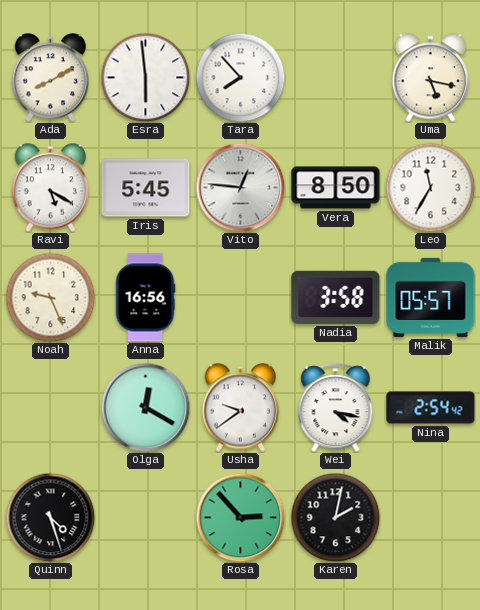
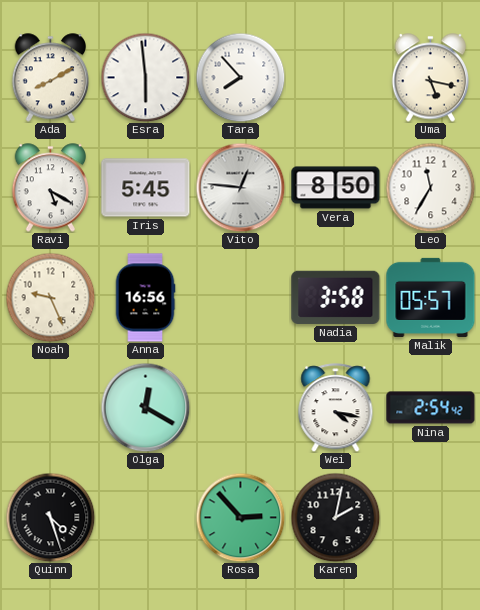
Usha: 9:39 -> none
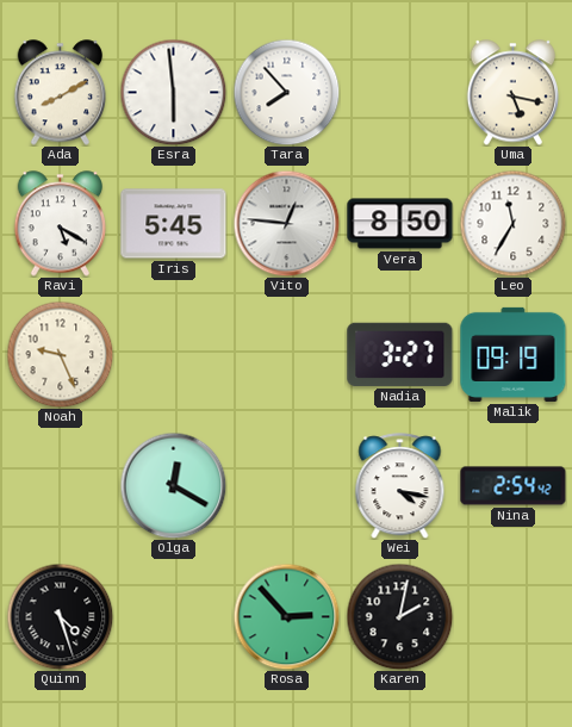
Anna: 16:56 -> none
Nadia: 3:58 -> 3:27
Malik: 05:57 -> 09:19
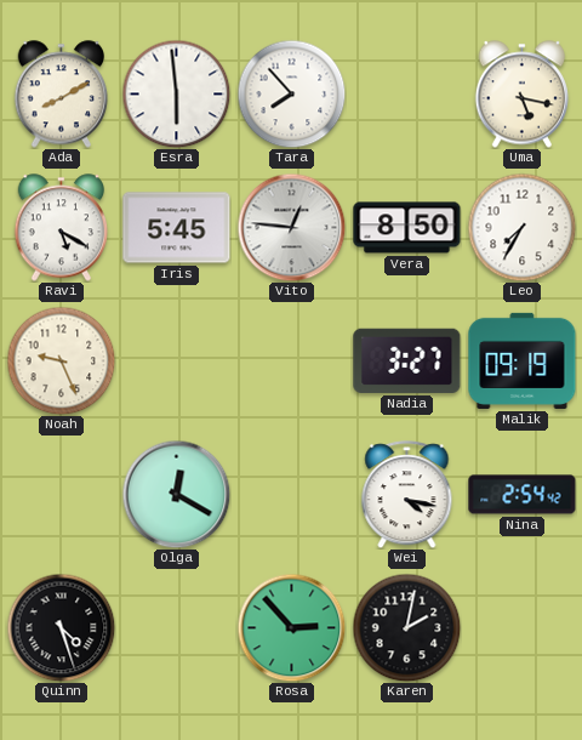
Leo: 11:35 -> 7:35
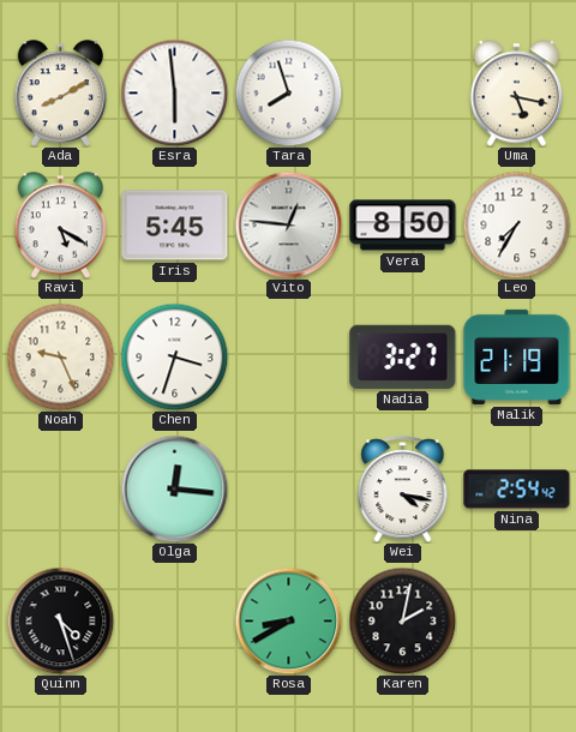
Tara: 7:53 -> 7:57
Chen: none -> 3:33
Malik: 09:19 -> 21:19
Olga: 12:20 -> 12:16
Rosa: 2:53 -> 8:40
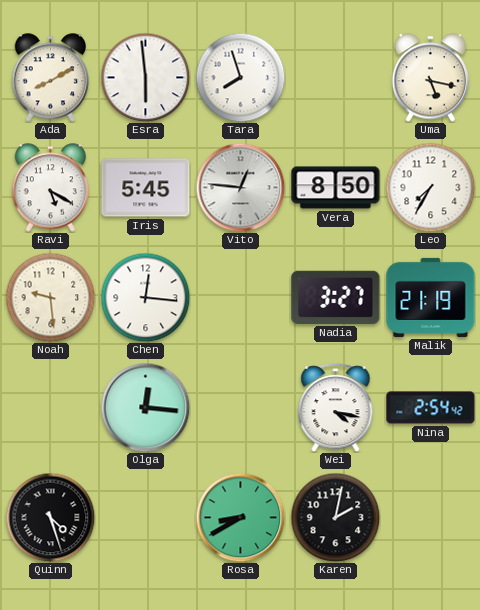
Noah: 9:26 -> 9:29
Chen: 3:33 -> 12:16
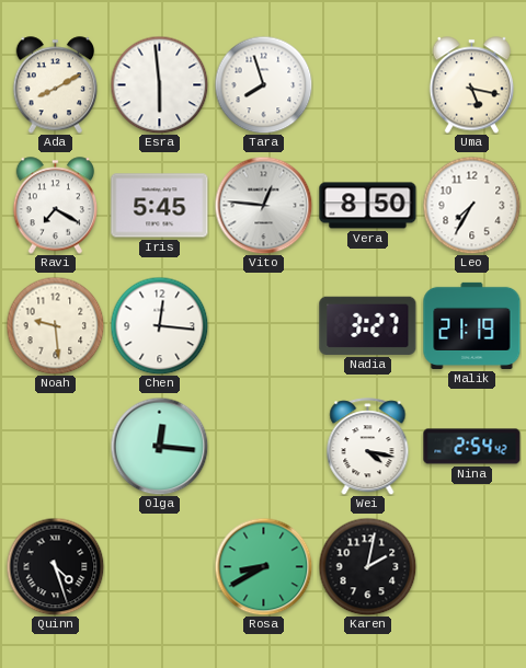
Ravi: 5:20 -> 7:20
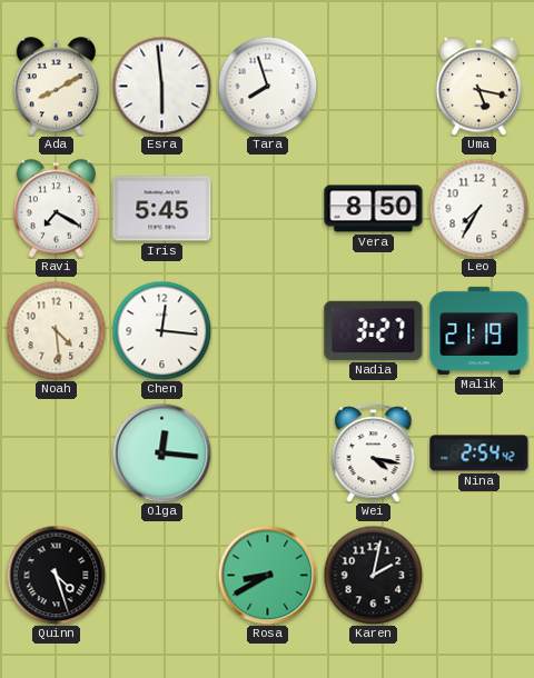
Vito: 12:46 -> none
Noah: 9:29 -> 4:29
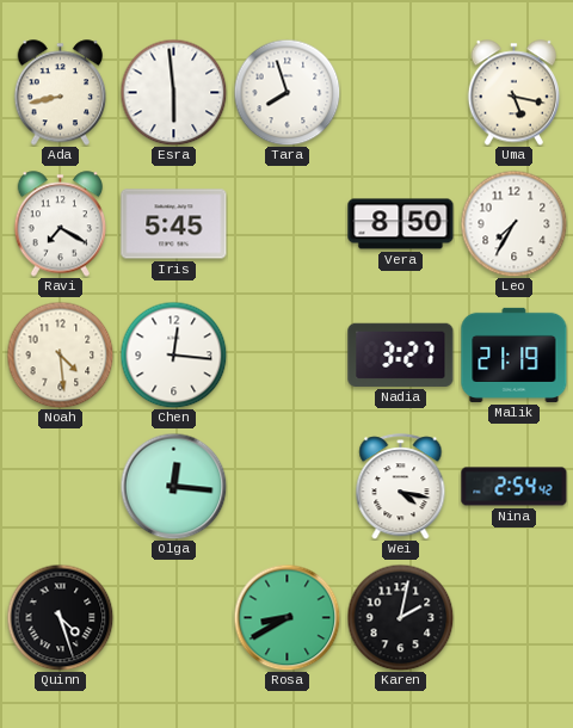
Ada: 8:10 -> 8:43
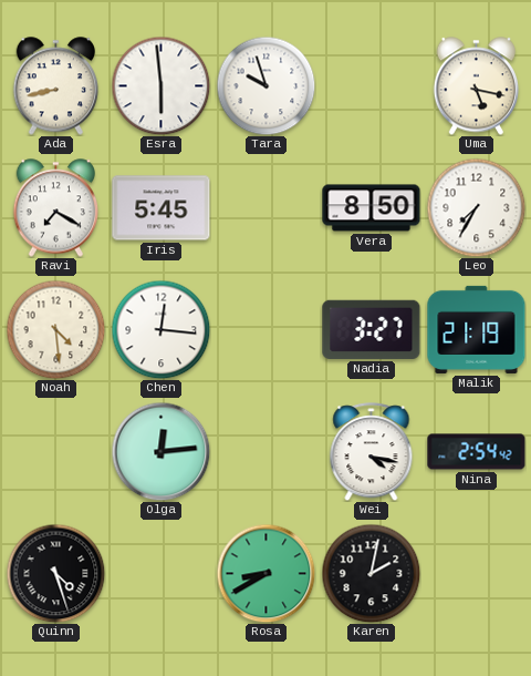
Tara: 7:57 -> 9:57
Olga: 12:16 -> 12:14
